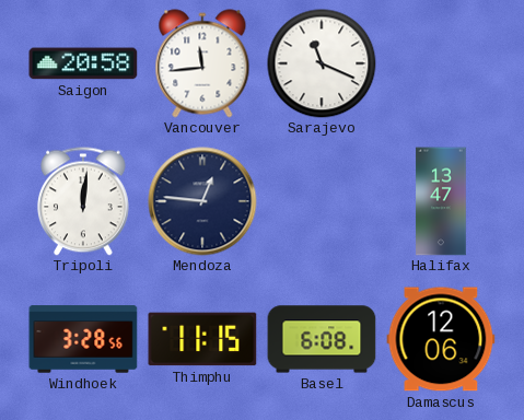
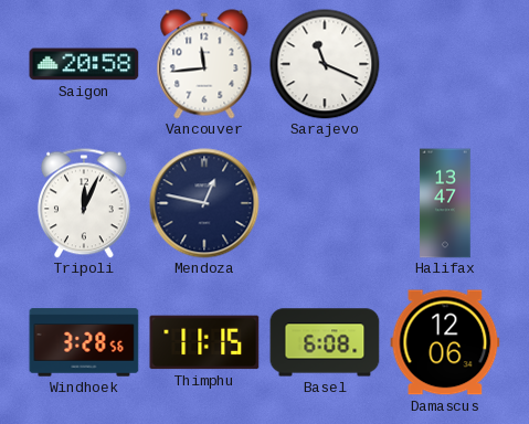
Tripoli: 12:01 -> 12:04
Mendoza: 12:46 -> 12:47
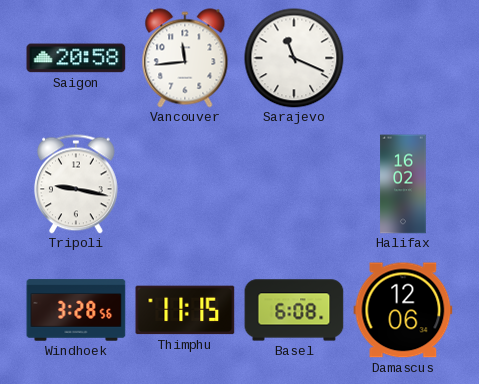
Tripoli: 12:04 -> 9:17
Mendoza: 12:47 -> none
Halifax: 13:47 -> 16:02
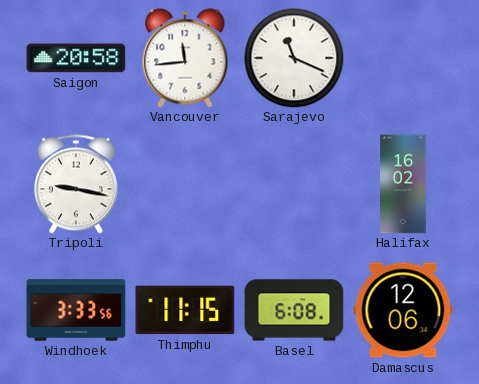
Windhoek: 3:28 -> 3:33
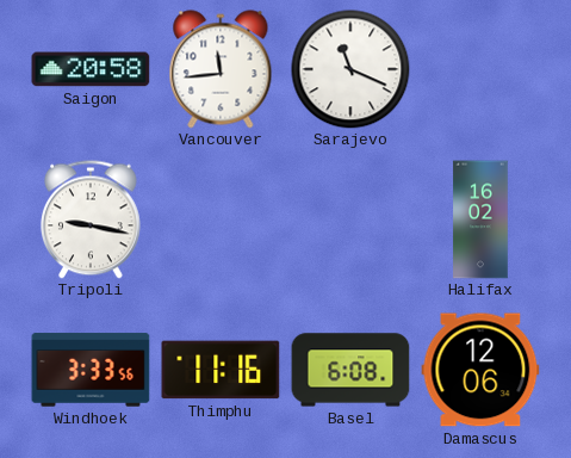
Thimphu: 11:15 -> 11:16
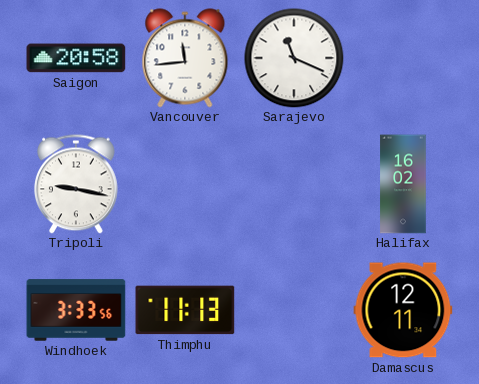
Thimphu: 11:16 -> 11:13
Basel: 6:08 -> none
Damascus: 12:06 -> 12:11
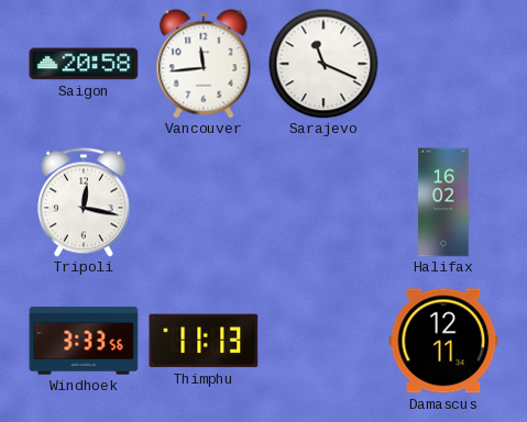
Tripoli: 9:17 -> 12:17
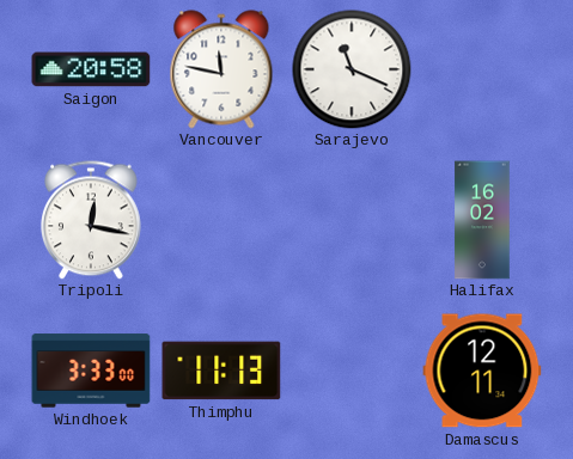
Vancouver: 11:44 -> 11:47
Windhoek: 3:33:56 -> 3:33:00
